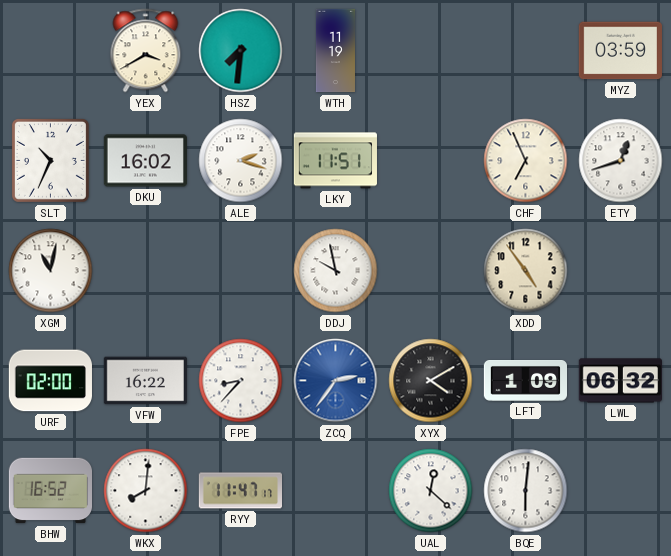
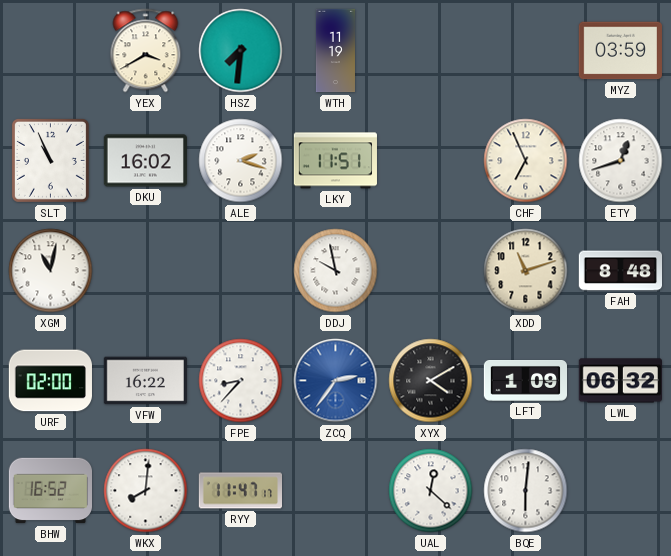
SLT: 10:34 -> 10:56
XDD: 4:54 -> 11:12
FAH: none -> 8:48
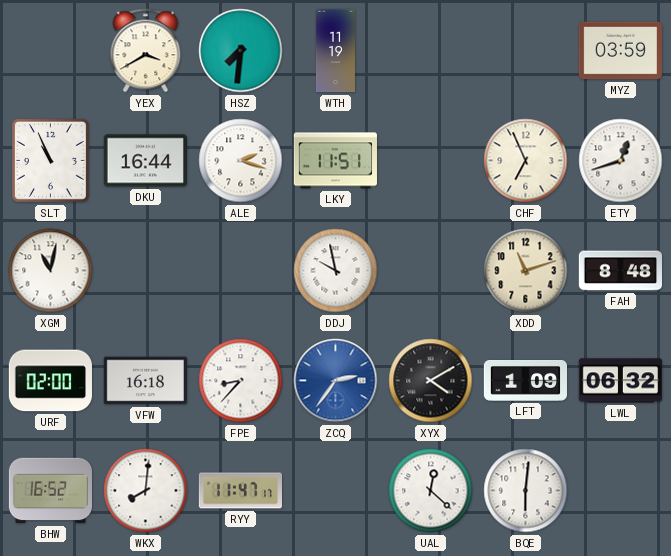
DKU: 16:02 -> 16:44
VFW: 16:22 -> 16:18
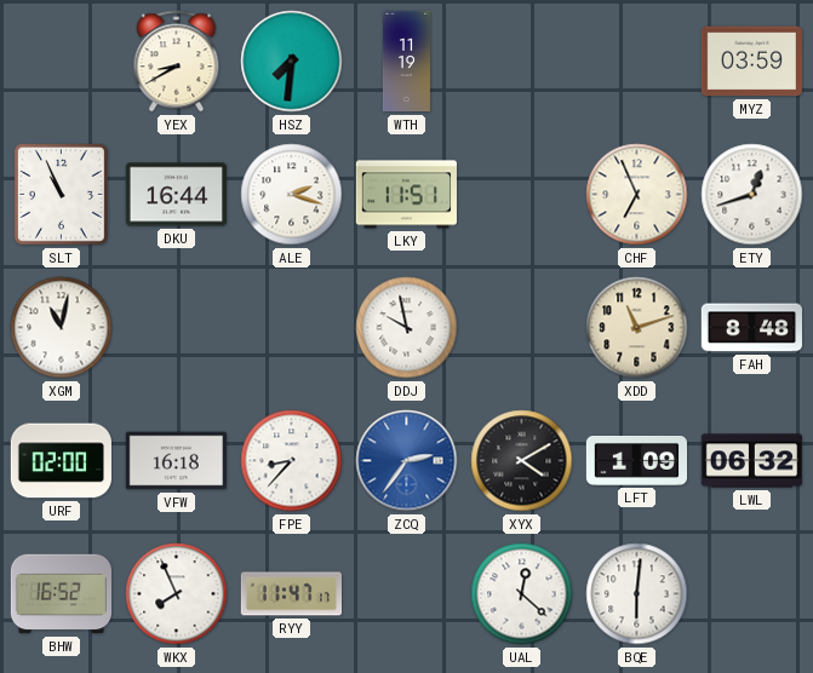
YEX: 3:40 -> 8:40
WKX: 8:01 -> 7:56
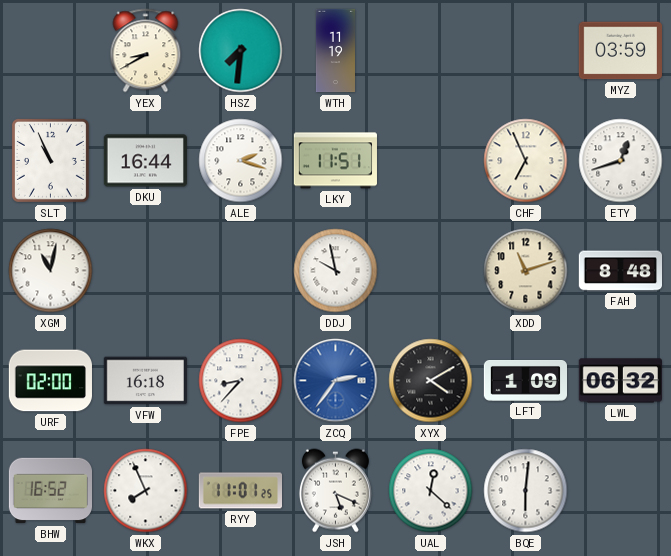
RYY: 11:47 -> 11:01
JSH: none -> 5:19
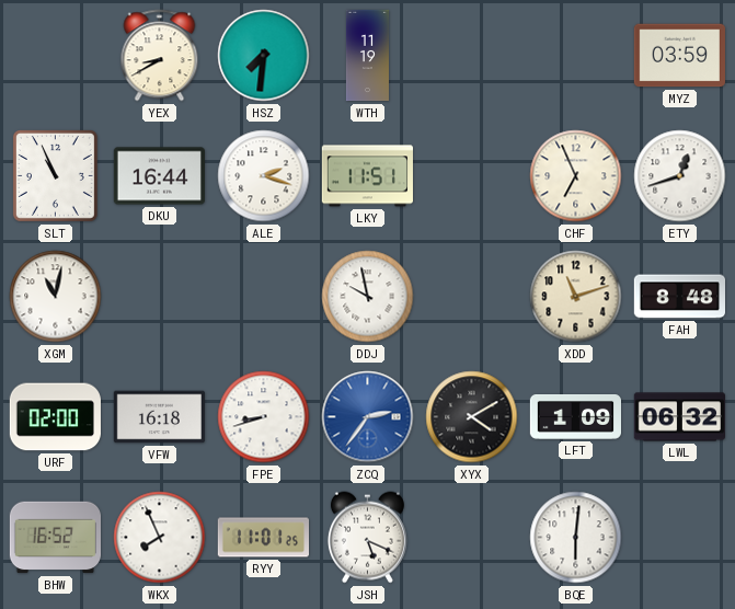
FPE: 8:37 -> 8:42
UAL: 12:22 -> none
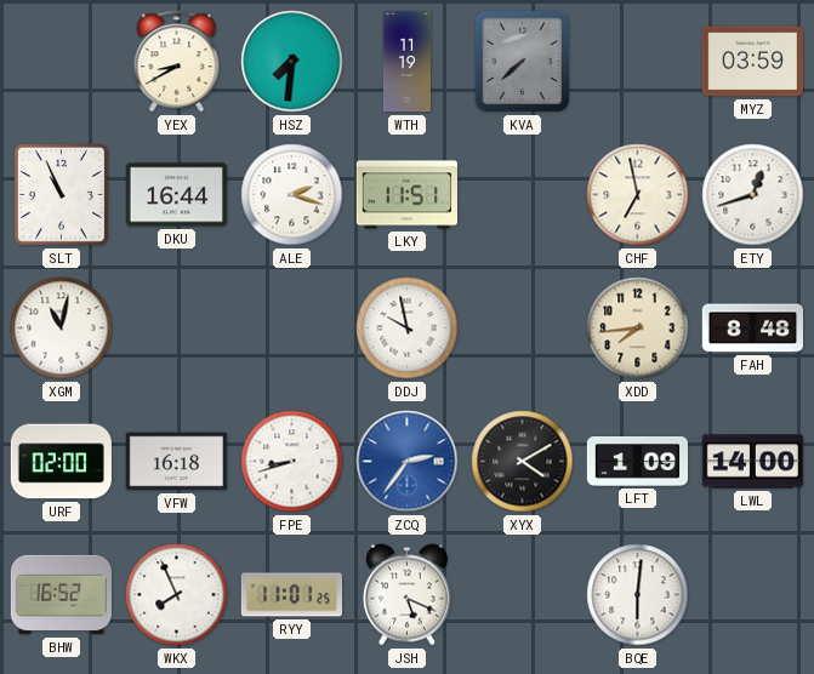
KVA: none -> 7:38
CHF: 6:56 -> 6:58
XDD: 11:12 -> 7:44
LWL: 06:32 -> 14:00
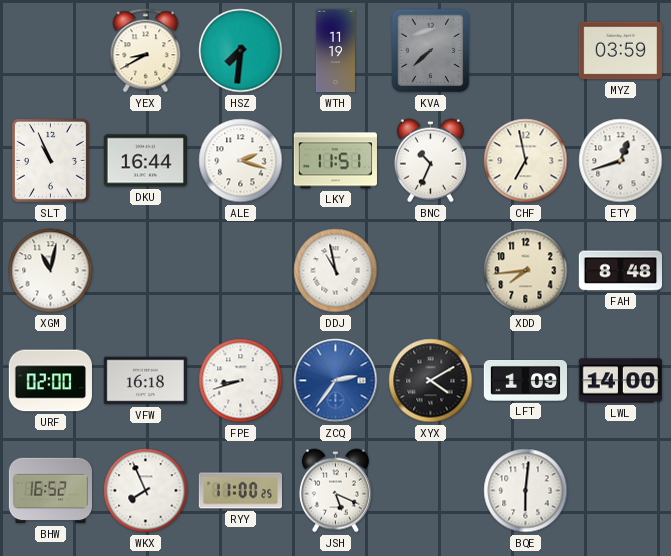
BNC: none -> 10:34
DDJ: 9:58 -> 10:58
RYY: 11:01 -> 11:00
